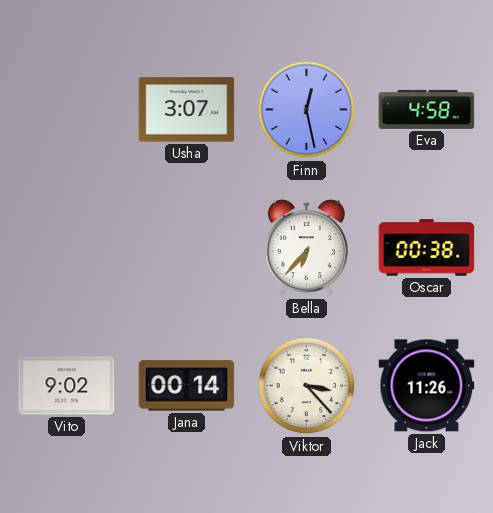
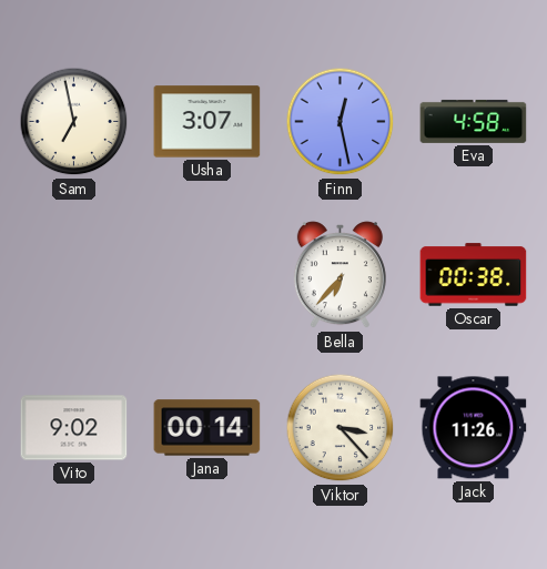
Sam: none -> 6:58
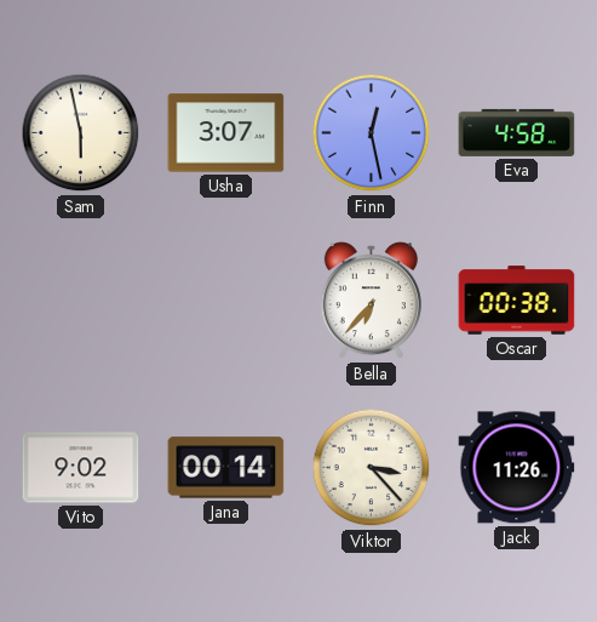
Sam: 6:58 -> 5:58
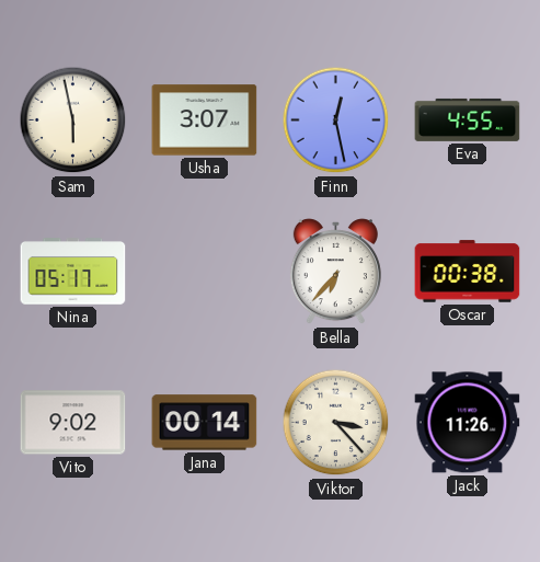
Eva: 4:58 -> 4:55
Nina: none -> 05:17
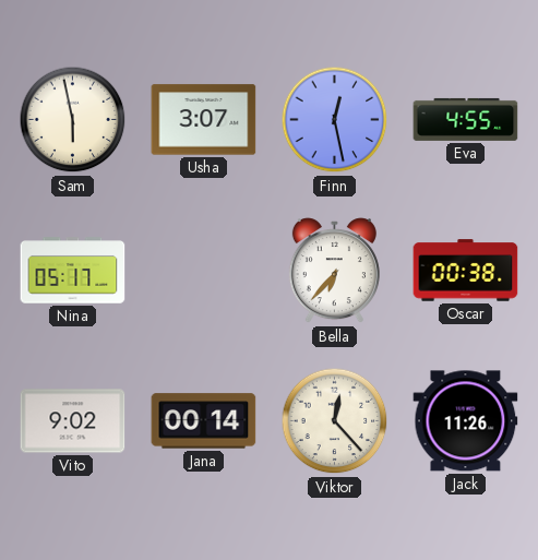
Viktor: 3:23 -> 12:23
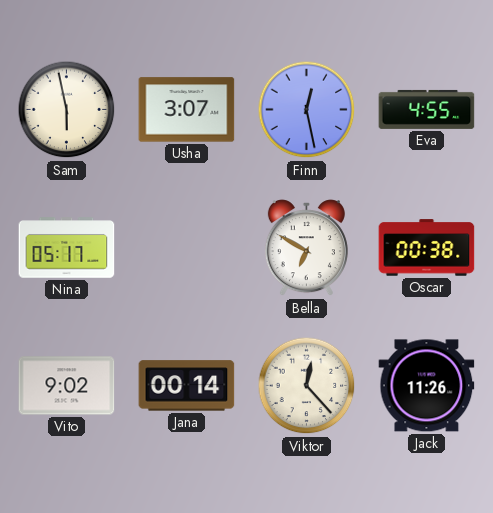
Bella: 6:37 -> 6:50
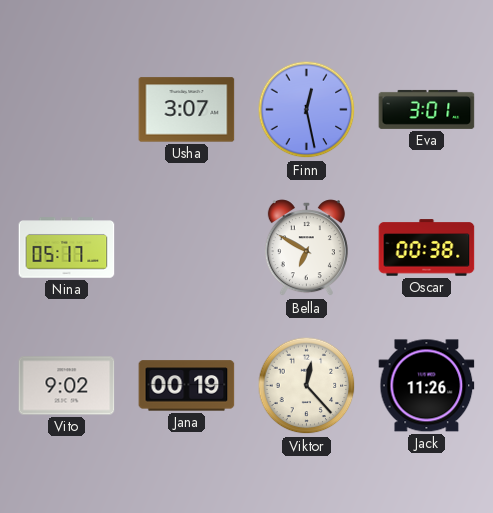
Sam: 5:58 -> none
Eva: 4:55 -> 3:01
Jana: 00:14 -> 00:19
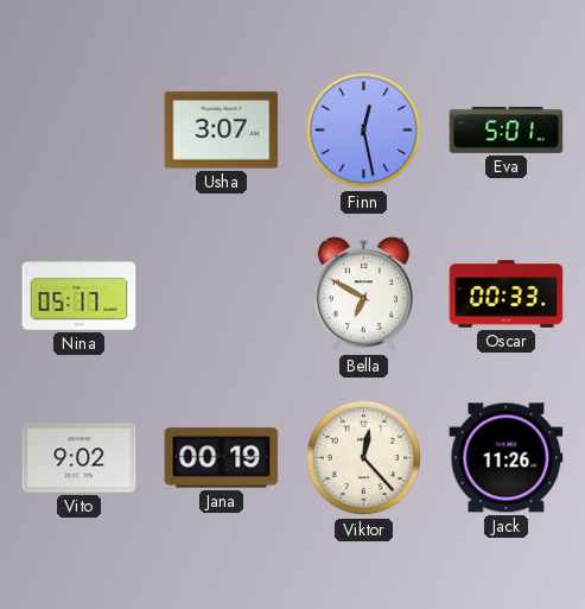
Eva: 3:01 -> 5:01
Oscar: 00:38 -> 00:33
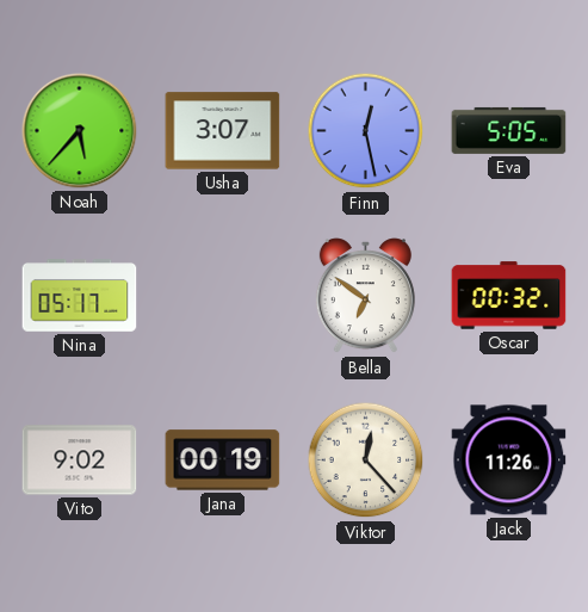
Noah: none -> 5:37
Eva: 5:01 -> 5:05
Bella: 6:50 -> 6:51
Oscar: 00:33 -> 00:32
